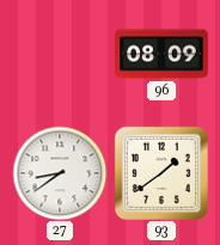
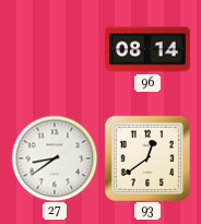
96: 08:09 -> 08:14
93: 1:39 -> 12:39
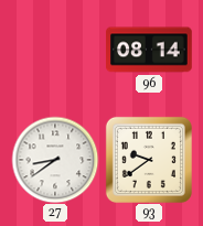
93: 12:39 -> 9:39
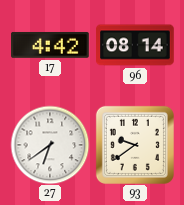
17: none -> 4:42
27: 8:39 -> 6:39
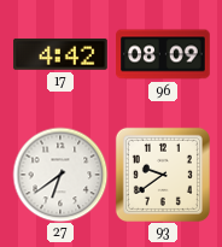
96: 08:14 -> 08:09
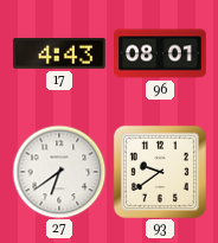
17: 4:42 -> 4:43
96: 08:09 -> 08:01
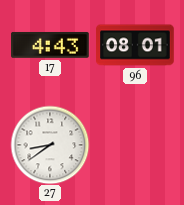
27: 6:39 -> 8:39
93: 9:39 -> none
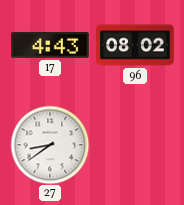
96: 08:01 -> 08:02
